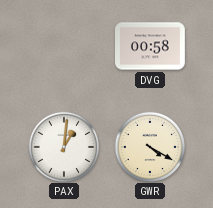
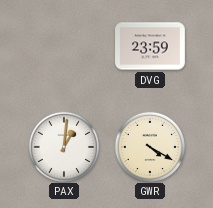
DVG: 00:58 -> 23:59
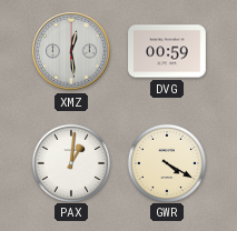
XMZ: none -> 12:29
DVG: 23:59 -> 00:59
